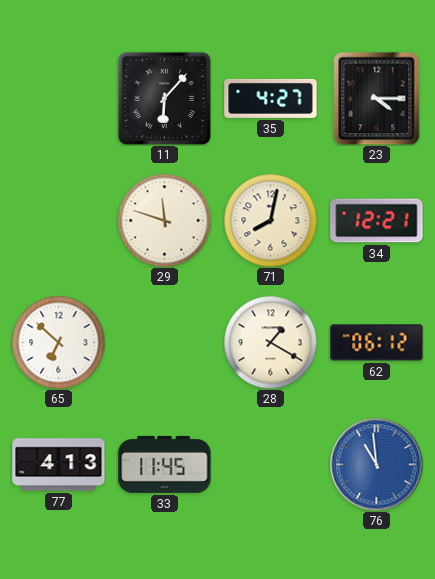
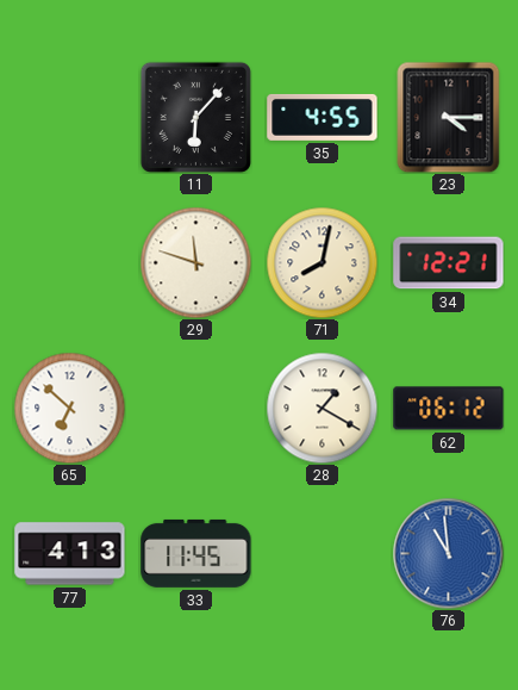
35: 4:27 -> 4:55
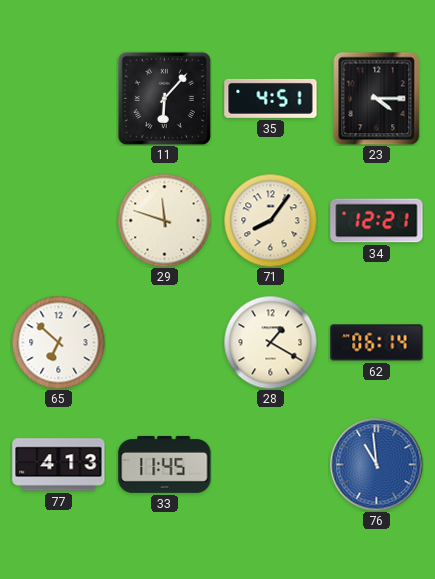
35: 4:55 -> 4:51
71: 8:02 -> 8:06
62: 06:12 -> 06:14
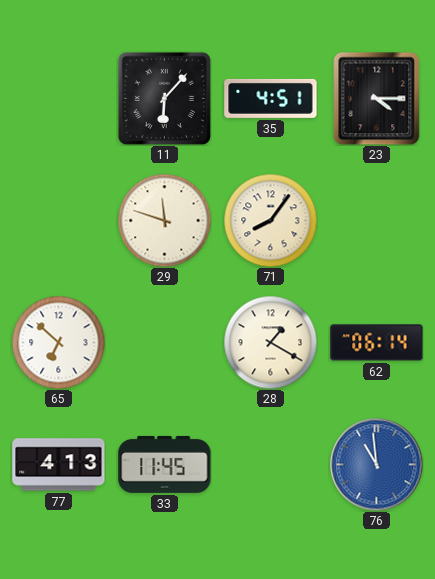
34: 12:21 -> none
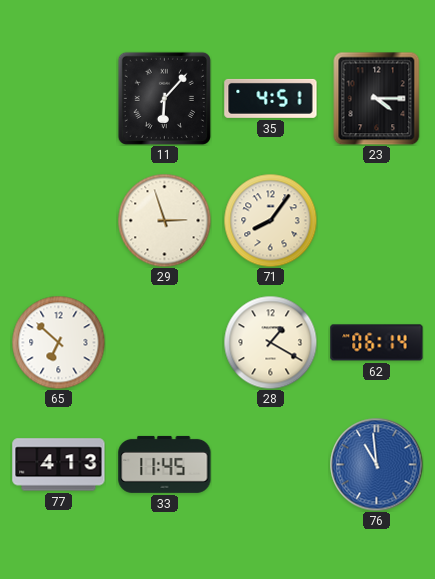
29: 11:48 -> 2:57
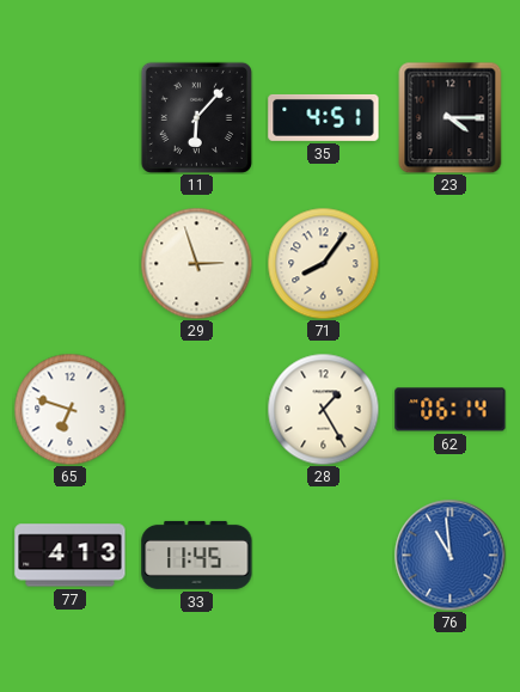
65: 6:52 -> 6:48
28: 1:20 -> 1:25
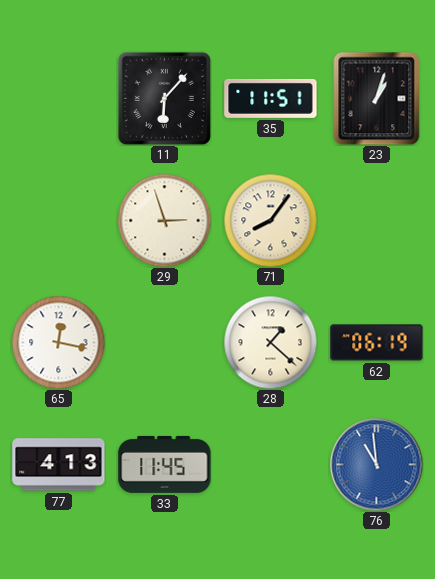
35: 4:51 -> 11:51
23: 4:15 -> 1:03
65: 6:48 -> 12:17
28: 1:25 -> 1:22
62: 06:14 -> 06:19
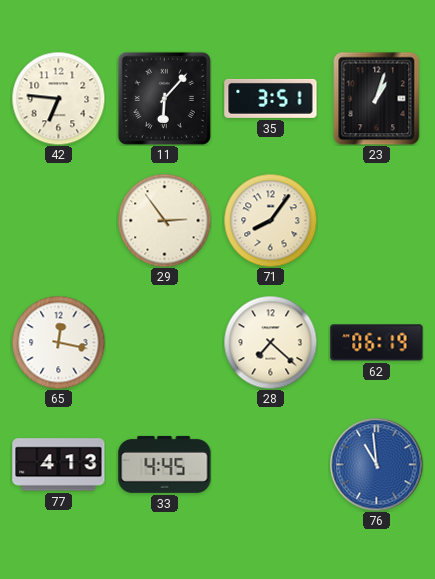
42: none -> 6:46
35: 11:51 -> 3:51
29: 2:57 -> 2:54
28: 1:22 -> 7:22
33: 11:45 -> 4:45
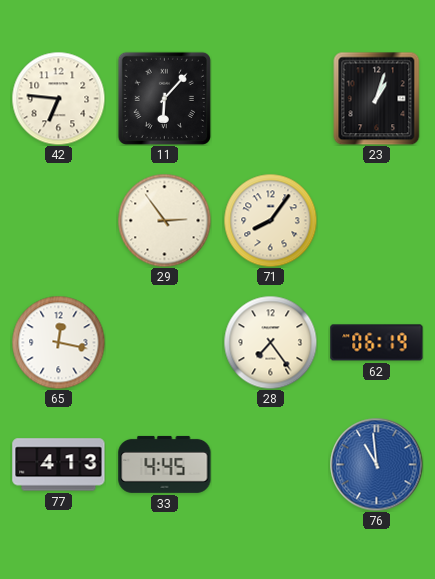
35: 3:51 -> none
28: 7:22 -> 7:24
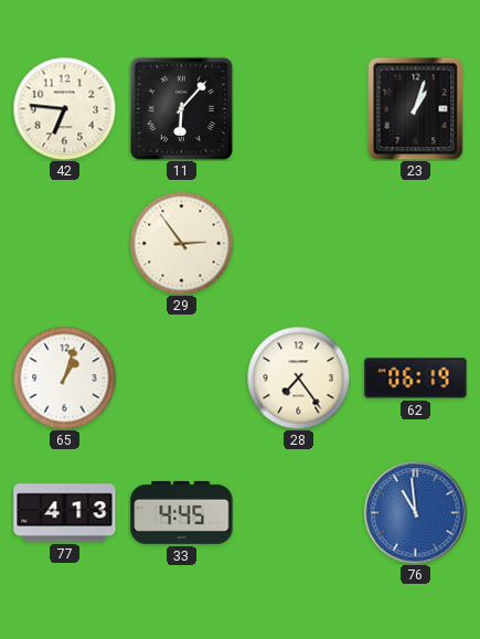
71: 8:06 -> none
65: 12:17 -> 1:03
